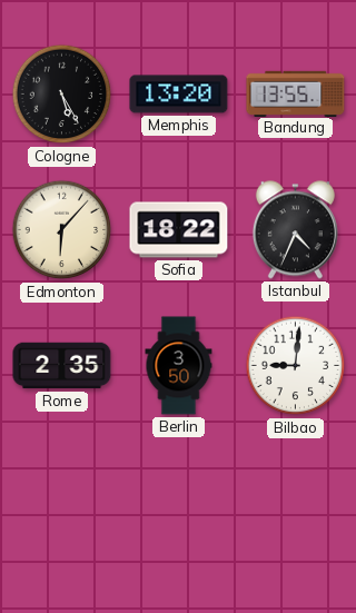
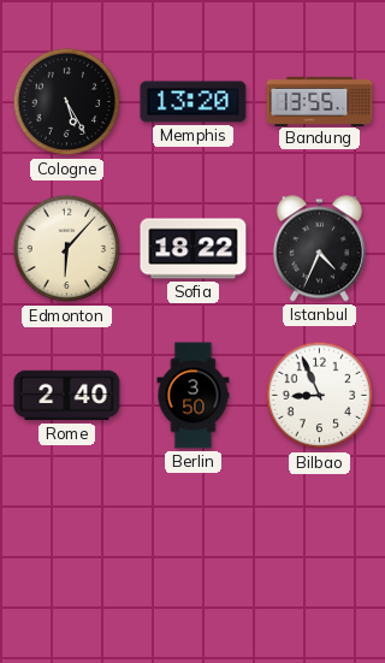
Rome: 2:35 -> 2:40
Bilbao: 9:01 -> 8:56
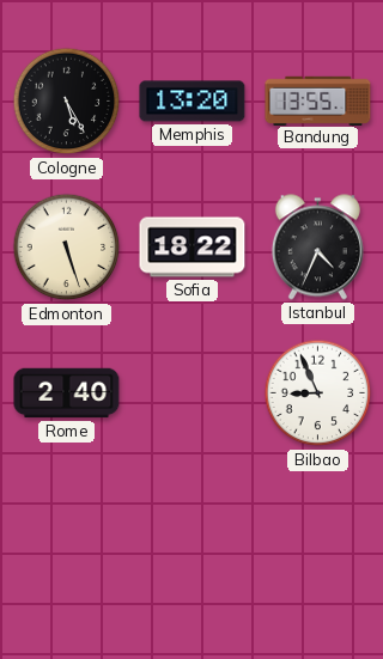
Edmonton: 6:07 -> 5:27
Berlin: 3:50 -> none
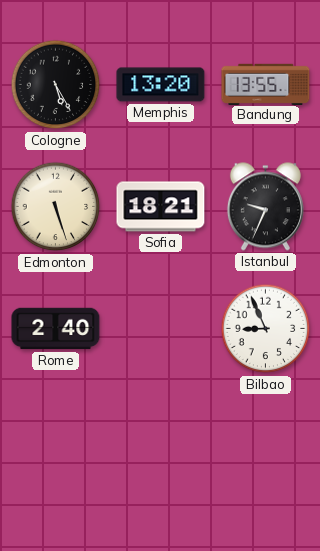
Sofia: 18:22 -> 18:21
Istanbul: 4:34 -> 9:34
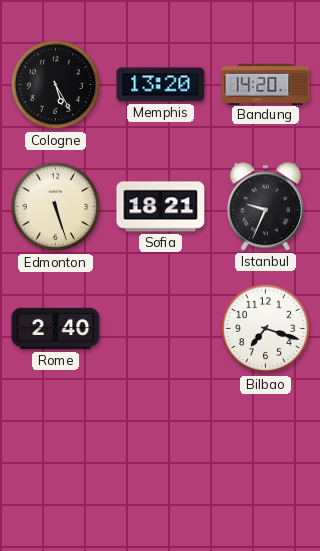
Bandung: 13:55 -> 14:20
Bilbao: 8:56 -> 7:18
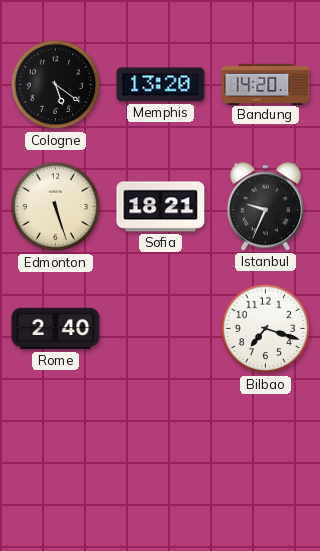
Cologne: 5:25 -> 5:21
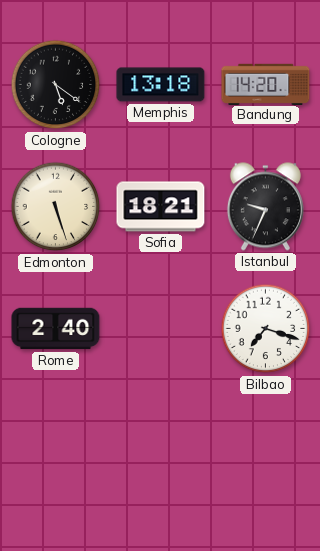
Memphis: 13:20 -> 13:18
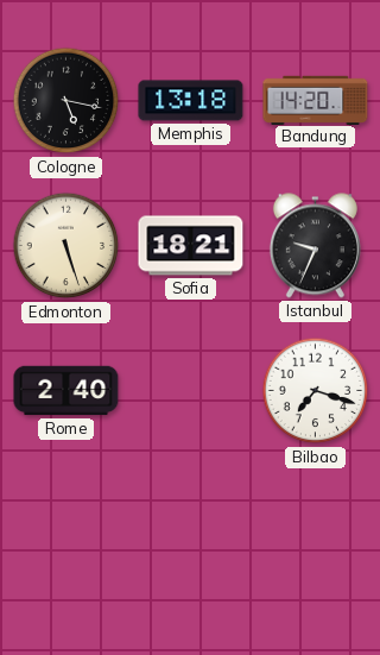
Cologne: 5:21 -> 5:17
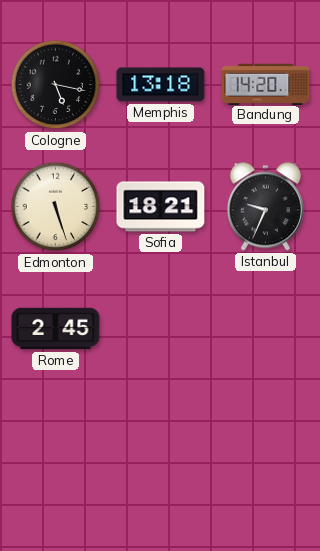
Rome: 2:40 -> 2:45
Bilbao: 7:18 -> none
